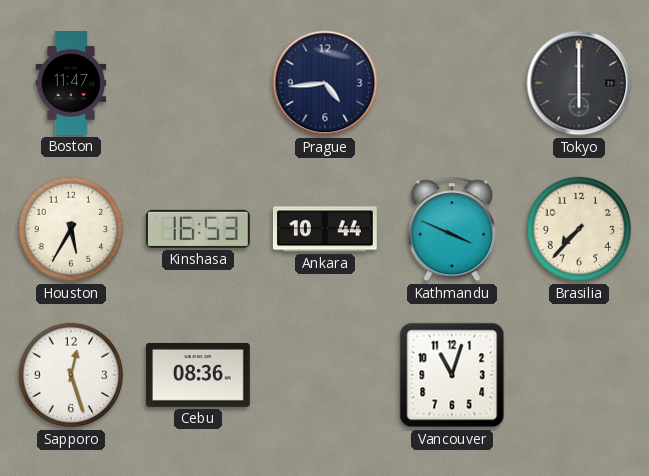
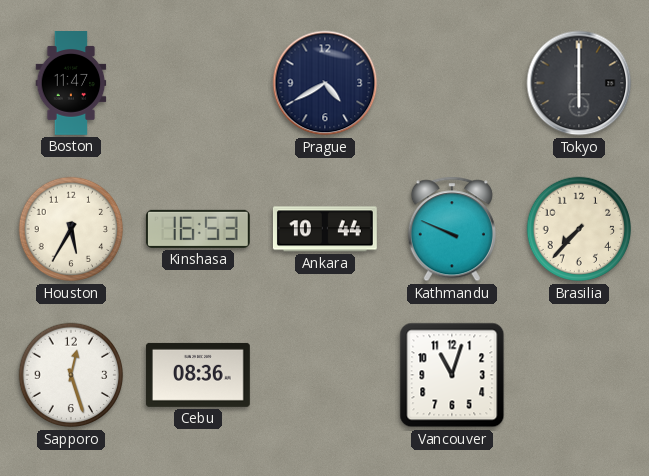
Prague: 4:44 -> 4:40
Kathmandu: 3:49 -> 9:49
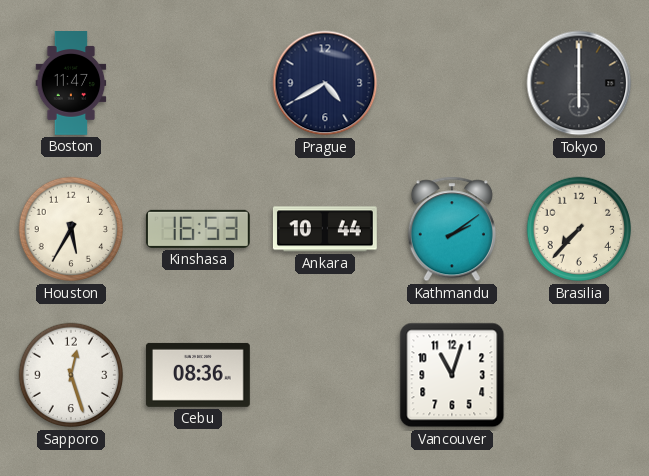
Kathmandu: 9:49 -> 2:09
